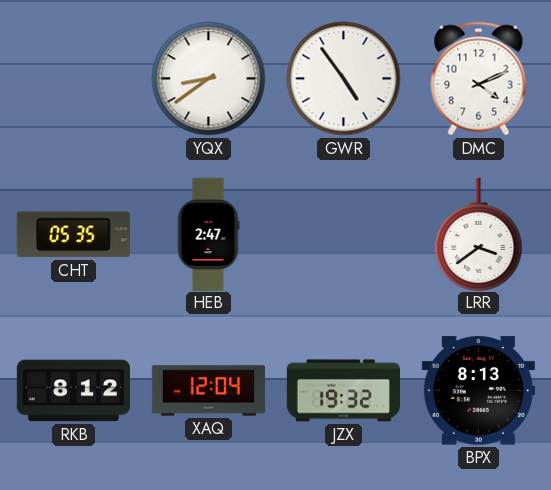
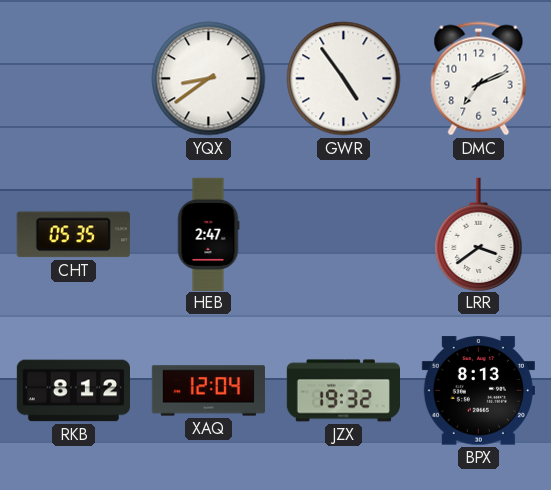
DMC: 4:11 -> 7:11
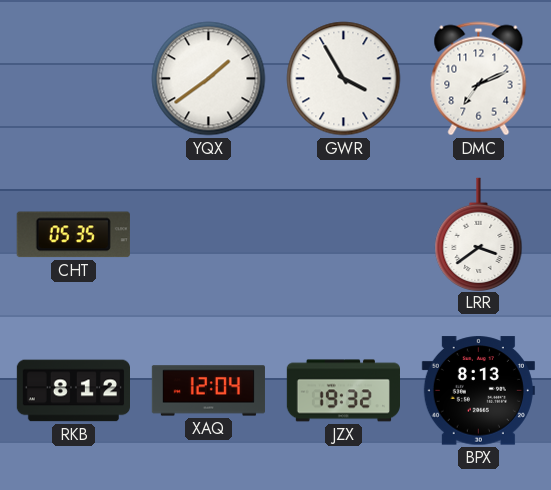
YQX: 8:39 -> 1:39
GWR: 4:54 -> 3:55
HEB: 2:47 -> none
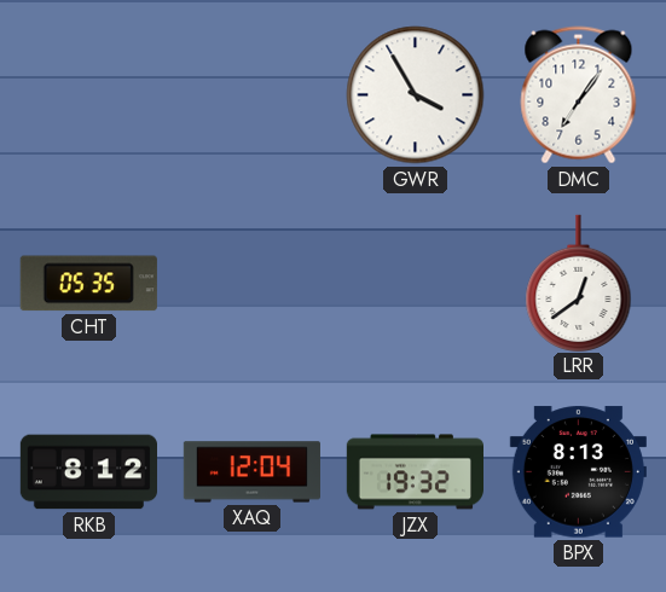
YQX: 1:39 -> none
DMC: 7:11 -> 7:06
LRR: 3:39 -> 12:39
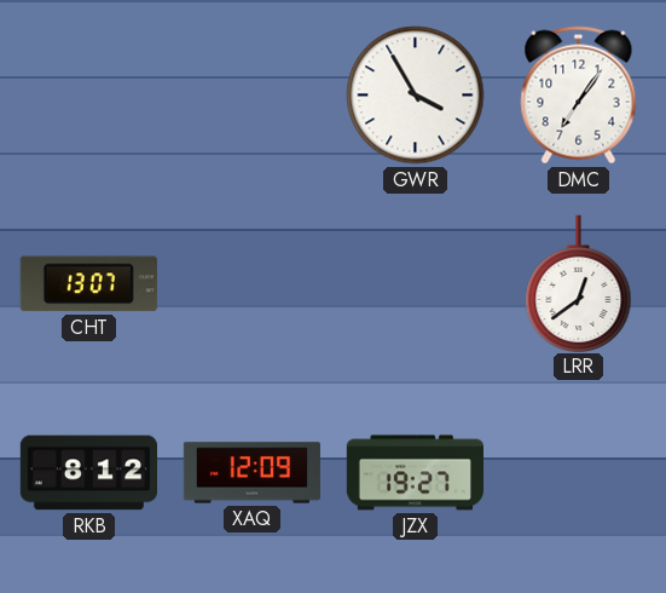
CHT: 05:35 -> 13:07
XAQ: 12:04 -> 12:09
JZX: 19:32 -> 19:27
BPX: 8:13 -> none
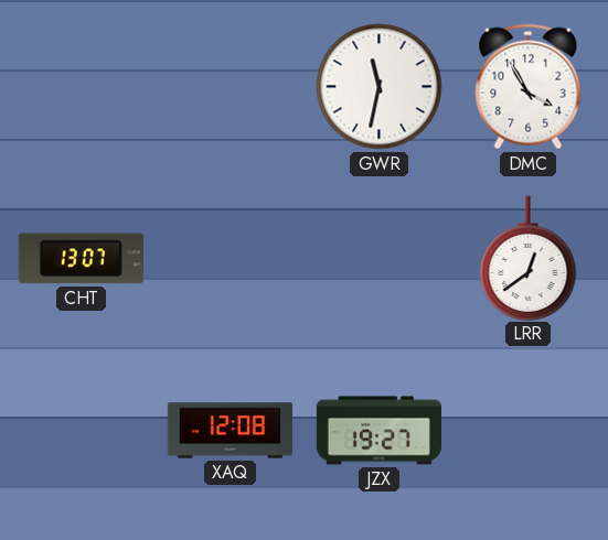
GWR: 3:55 -> 11:32
DMC: 7:06 -> 3:55
RKB: 8:12 -> none
XAQ: 12:09 -> 12:08
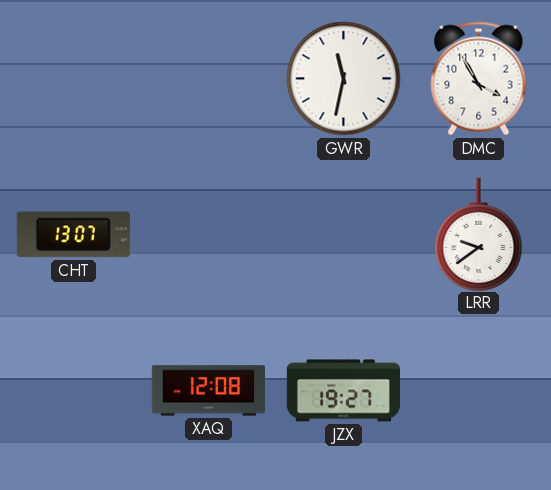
LRR: 12:39 -> 9:39
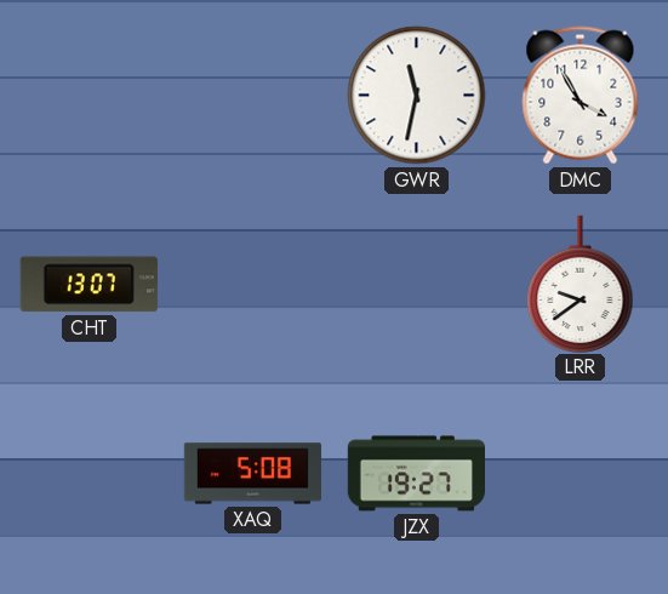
XAQ: 12:08 -> 5:08
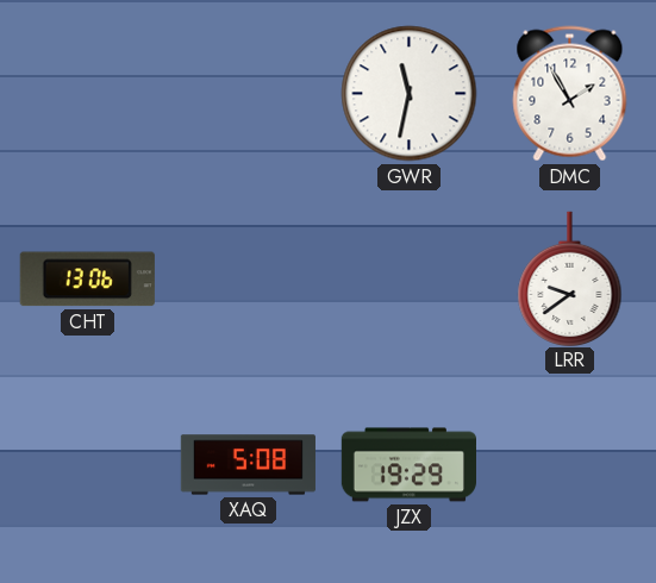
DMC: 3:55 -> 1:55
CHT: 13:07 -> 13:06
JZX: 19:27 -> 19:29
